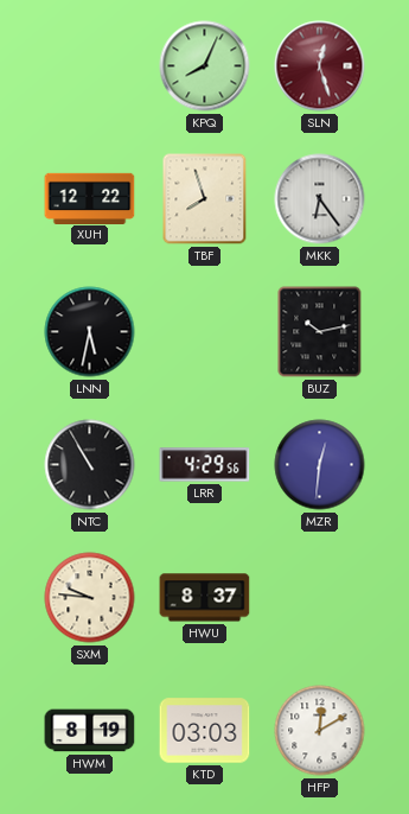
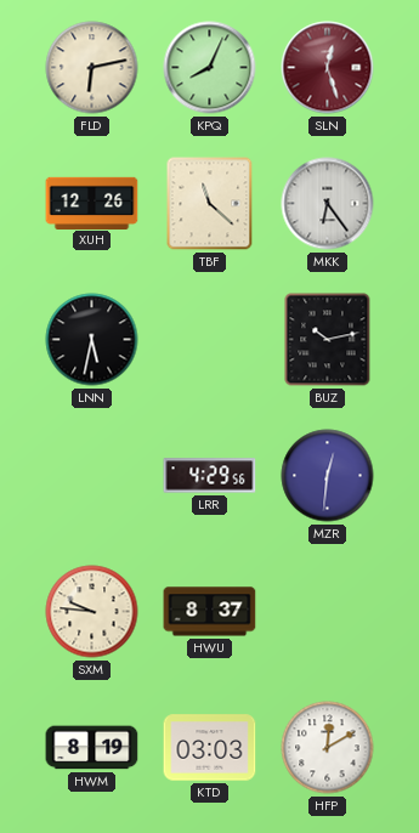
FLD: none -> 6:13
XUH: 12:22 -> 12:26
TBF: 7:57 -> 11:22
NTC: 10:55 -> none
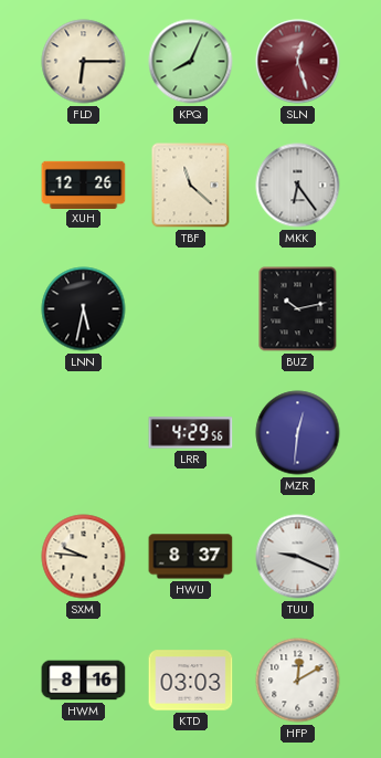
FLD: 6:13 -> 6:15
TUU: none -> 9:19
HWM: 8:19 -> 8:16
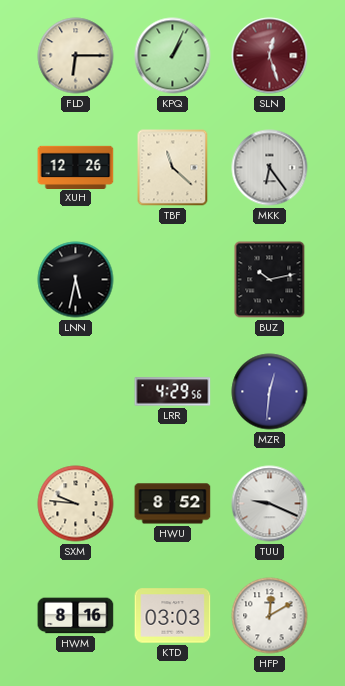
KPQ: 8:04 -> 1:04
HWU: 8:37 -> 8:52
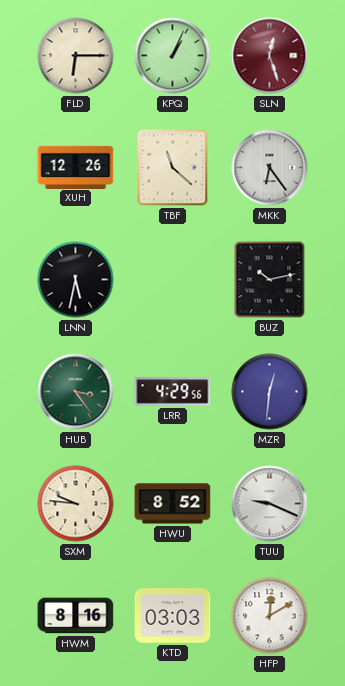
HUB: none -> 3:24
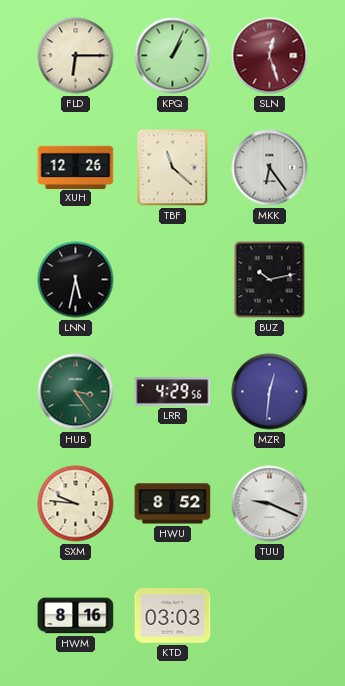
HFP: 12:10 -> none
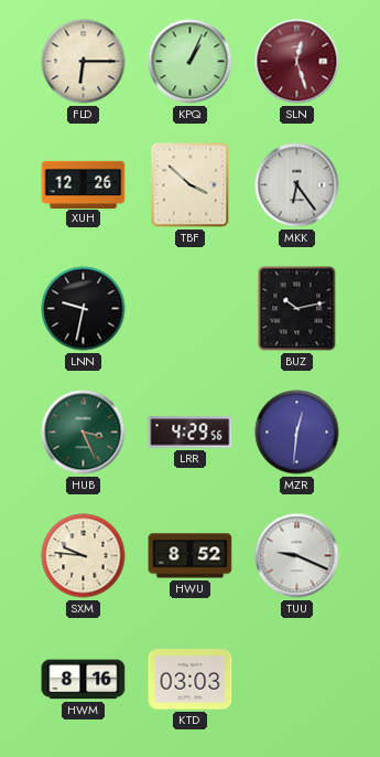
TBF: 11:22 -> 3:52
LNN: 5:32 -> 9:32
HUB: 3:24 -> 3:26
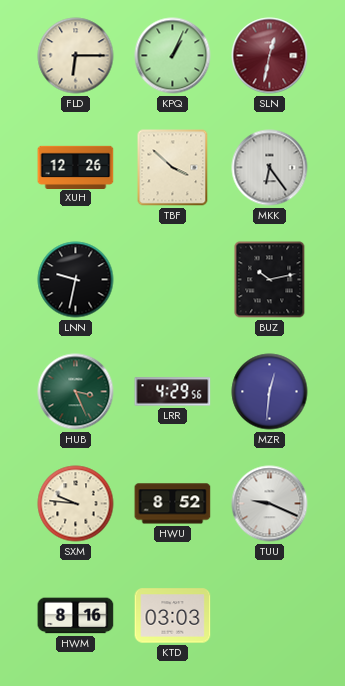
SLN: 12:27 -> 12:32
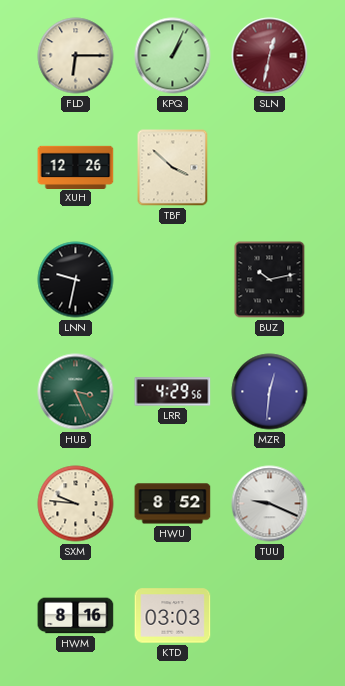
MKK: 6:24 -> none
